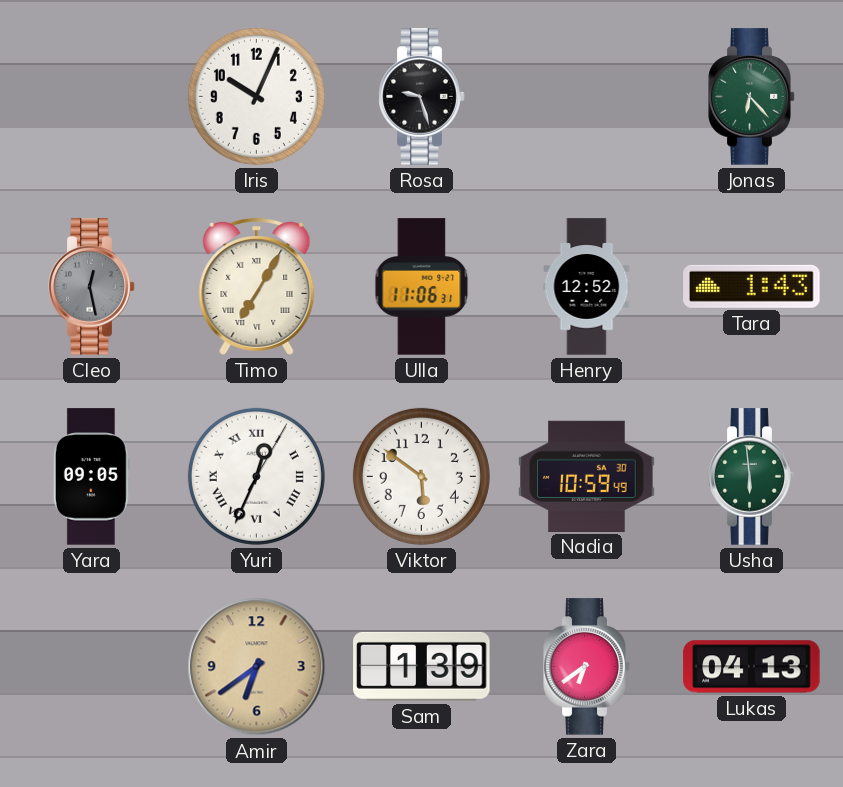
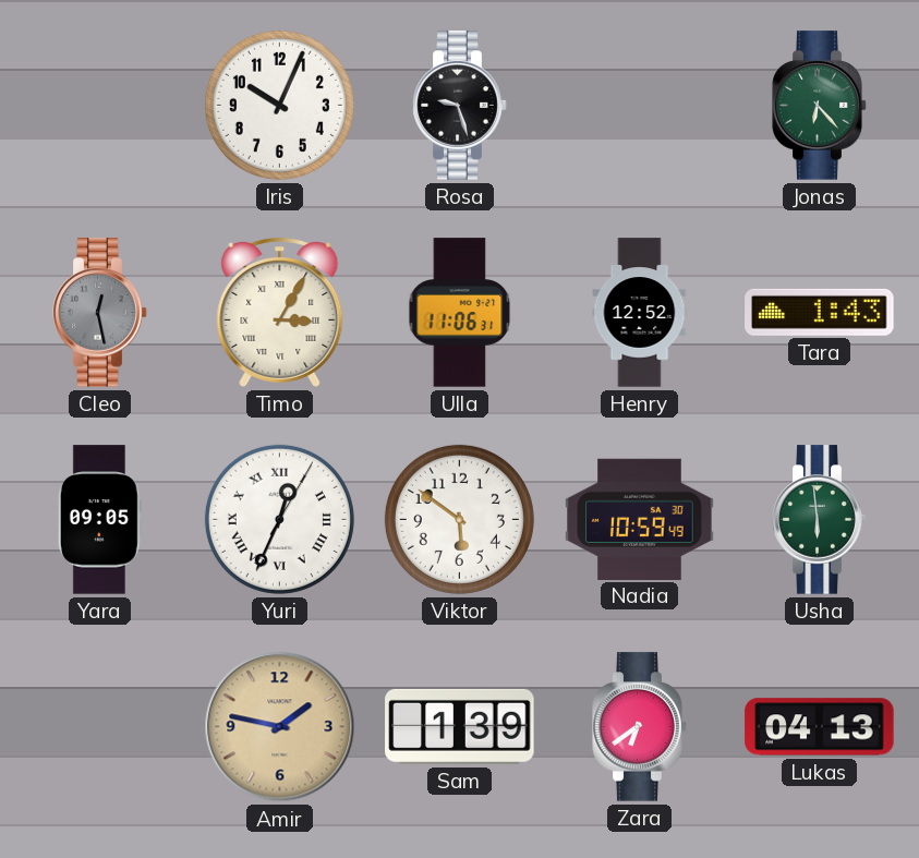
Timo: 7:05 -> 3:05
Amir: 6:39 -> 1:47
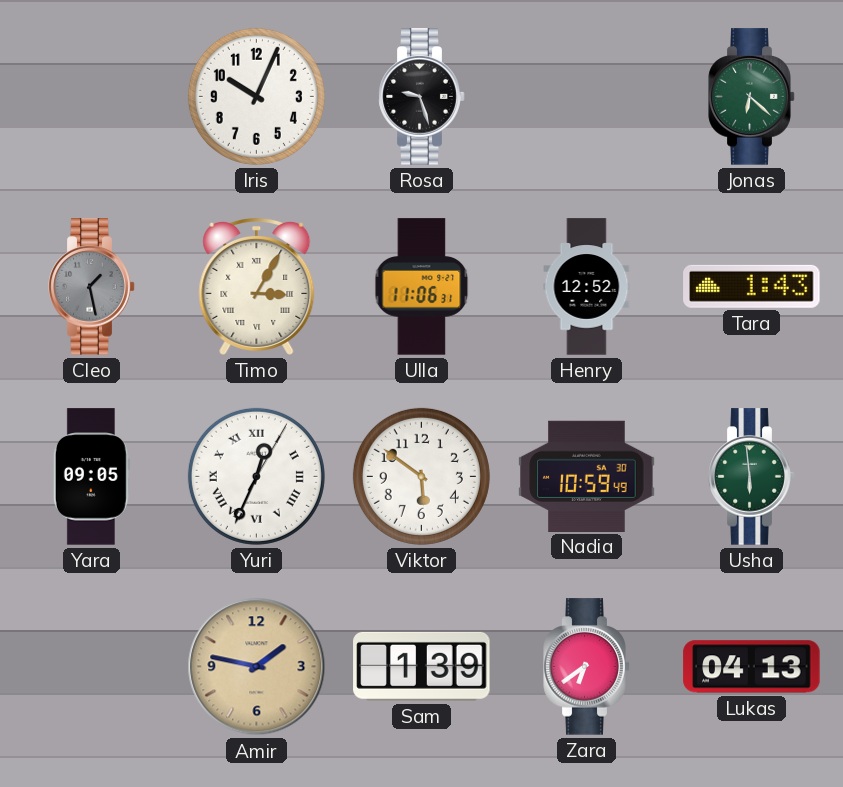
Jonas: 6:23 -> 6:22
Cleo: 12:28 -> 1:28
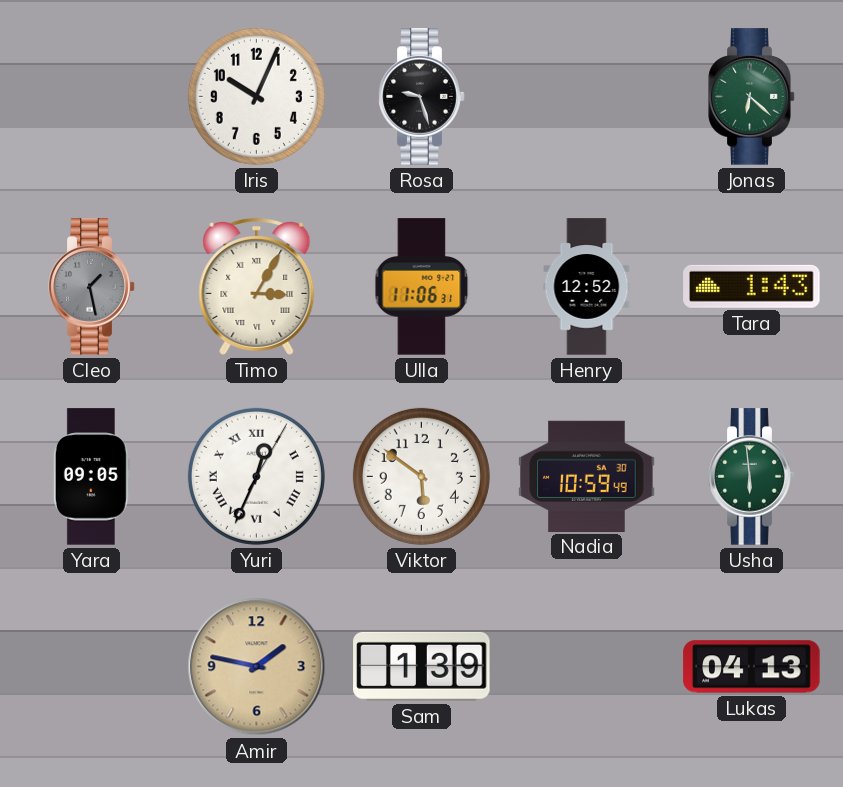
Zara: 6:39 -> none
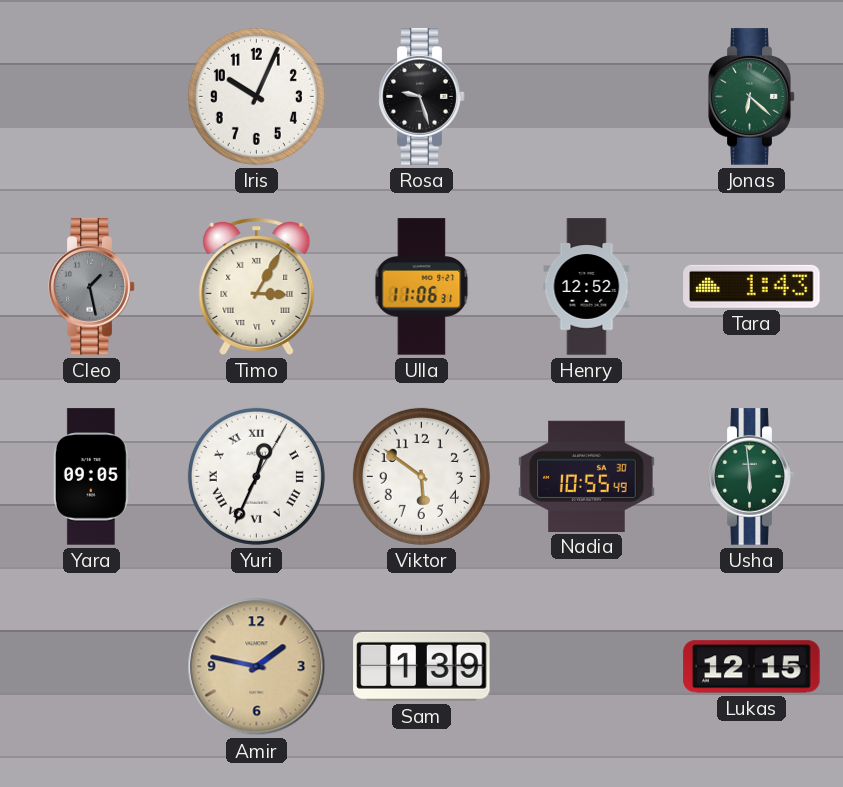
Nadia: 10:59 -> 10:55
Lukas: 04:13 -> 12:15
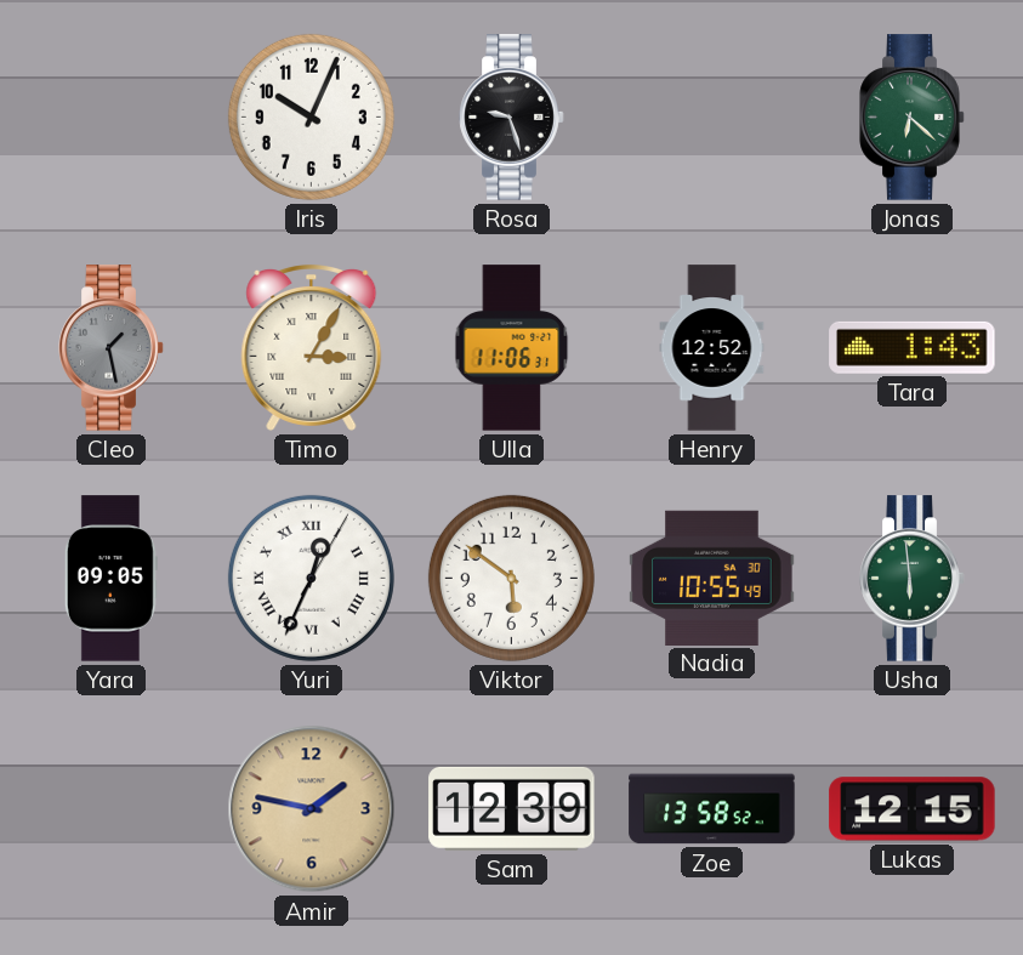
Sam: 1:39 -> 12:39
Zoe: none -> 13:58
